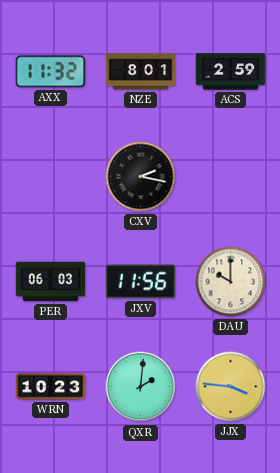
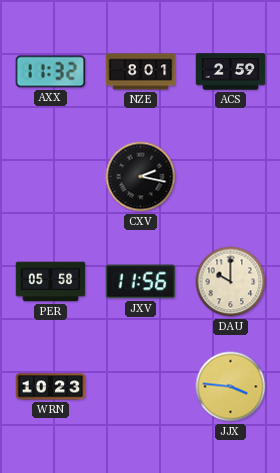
PER: 06:03 -> 05:58
QXR: 2:01 -> none
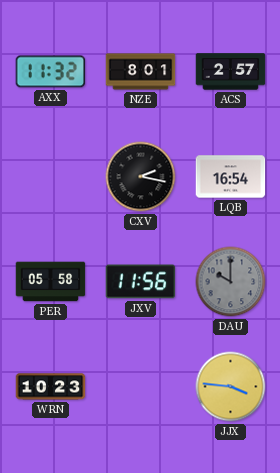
ACS: 2:59 -> 2:57
LQB: none -> 16:54
DAU dial: cream -> grey
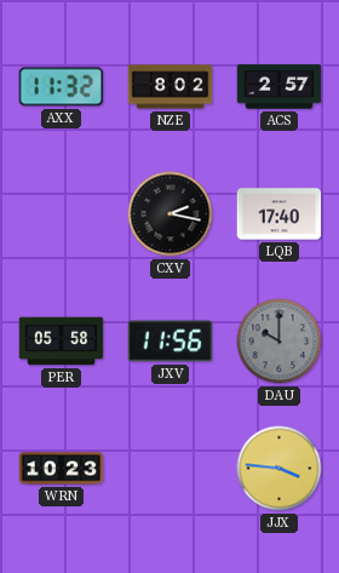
NZE: 8:01 -> 8:02
LQB: 16:54 -> 17:40
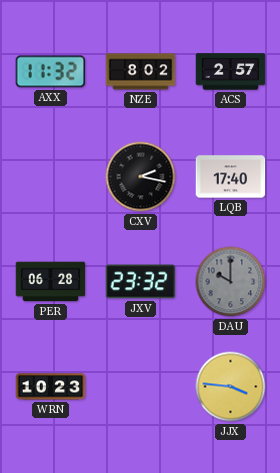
PER: 05:58 -> 06:28
JXV: 11:56 -> 23:32
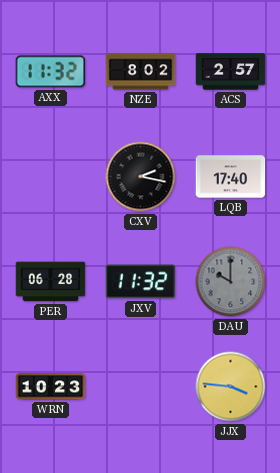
JXV: 23:32 -> 11:32
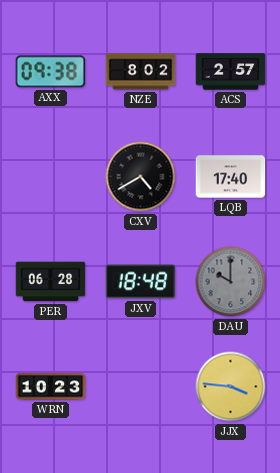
AXX: 11:32 -> 09:38
CXV: 2:17 -> 4:40
JXV: 11:32 -> 18:48
